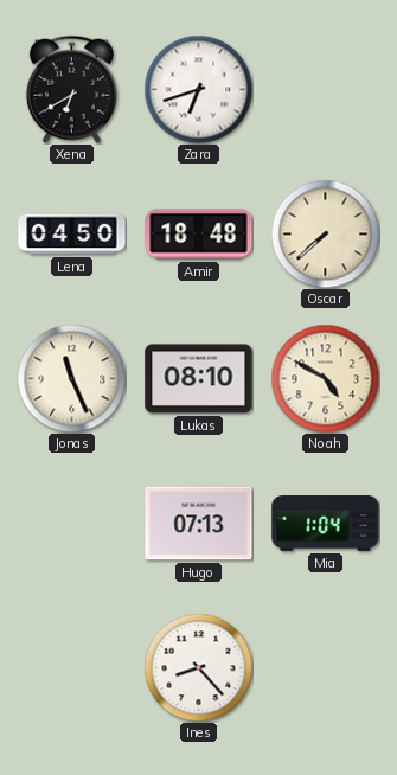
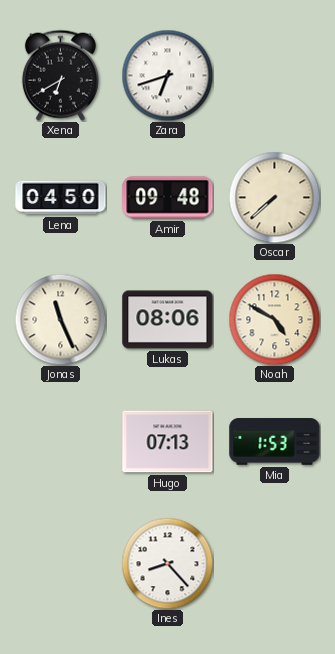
Amir: 18:48 -> 09:48
Lukas: 08:10 -> 08:06
Mia: 1:04 -> 1:53
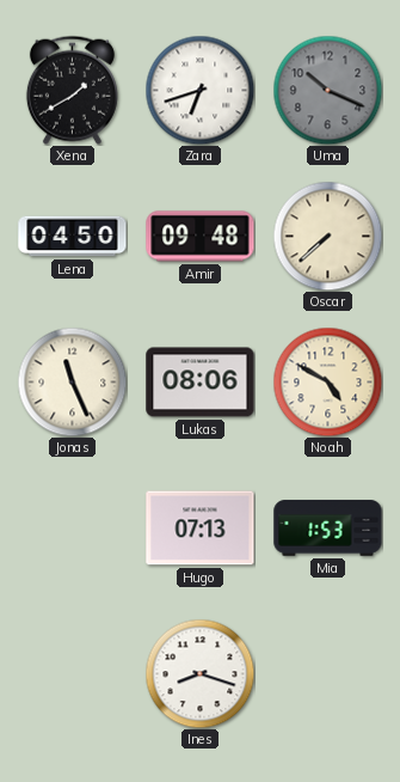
Xena: 6:40 -> 1:40
Uma: none -> 10:19
Ines: 8:23 -> 8:18
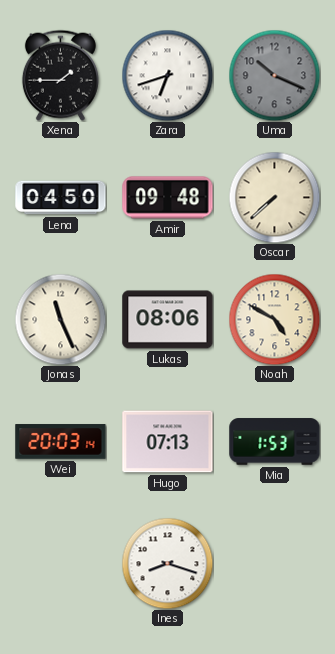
Xena: 1:40 -> 1:45
Wei: none -> 20:03
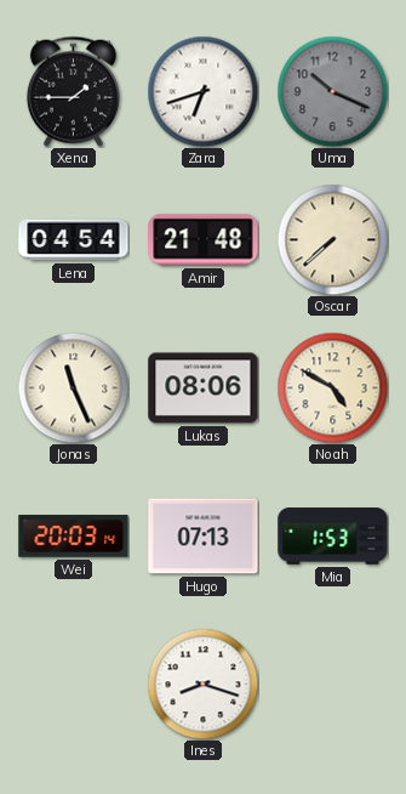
Lena: 04:50 -> 04:54
Amir: 09:48 -> 21:48
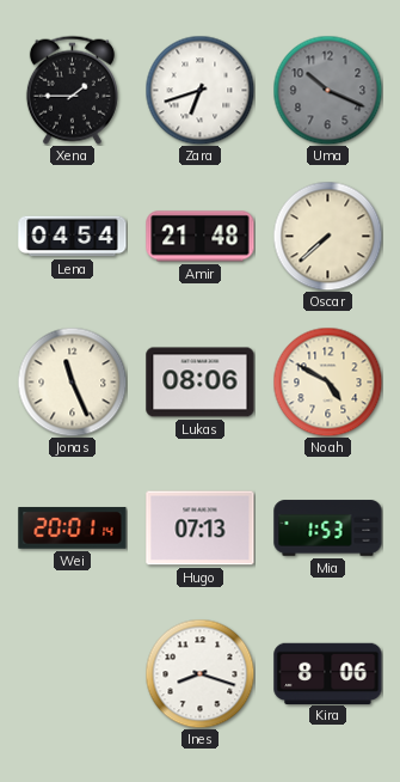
Wei: 20:03 -> 20:01
Kira: none -> 8:06
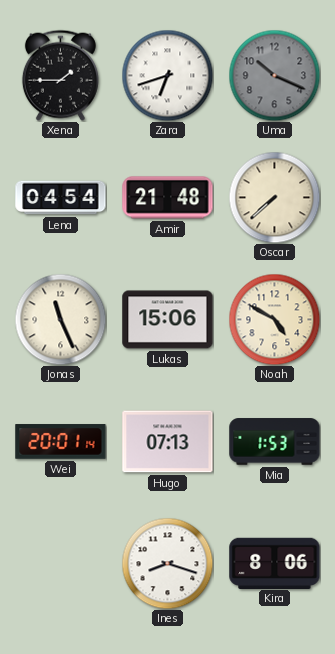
Lukas: 08:06 -> 15:06
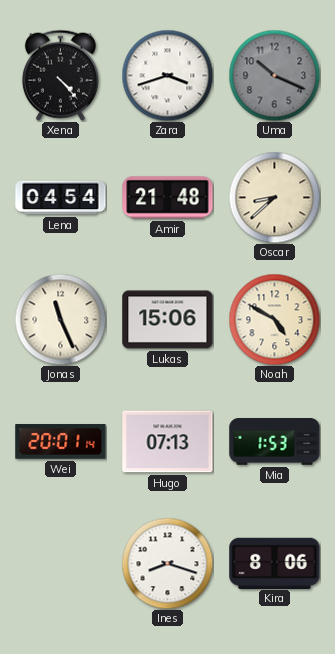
Xena: 1:45 -> 4:23
Zara: 6:42 -> 3:42
Oscar: 7:38 -> 8:38
